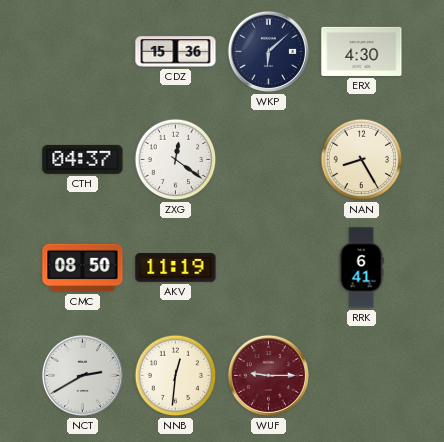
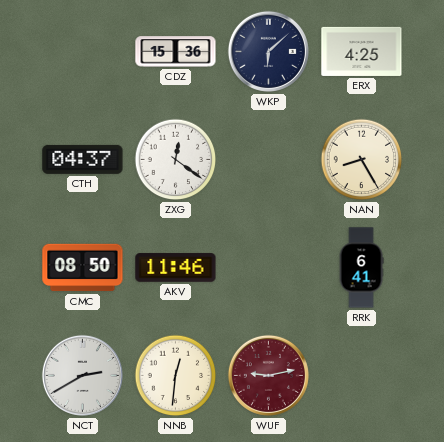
ERX: 4:30 -> 4:25
AKV: 11:19 -> 11:46
WUF: 9:15 -> 9:13
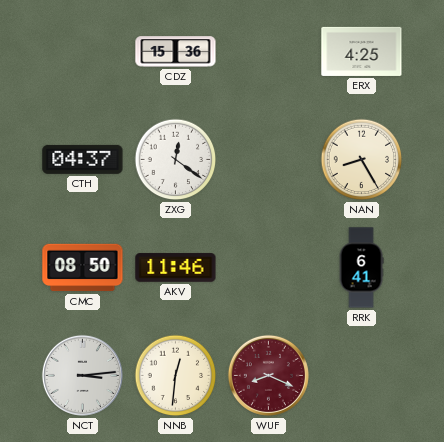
WKP: 6:08 -> none
NCT: 2:40 -> 3:14
WUF: 9:13 -> 8:19
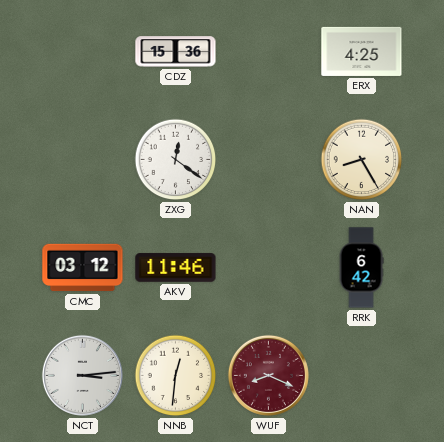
CTH: 04:37 -> none
CMC: 08:50 -> 03:12
RRK: 6:41 -> 6:42
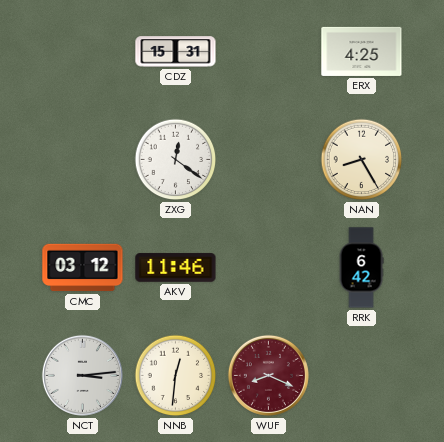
CDZ: 15:36 -> 15:31
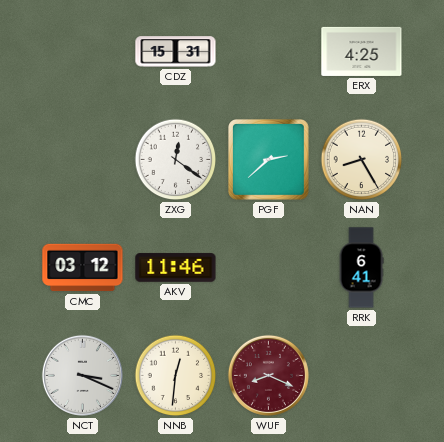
PGF: none -> 2:38
RRK: 6:42 -> 6:41
NCT: 3:14 -> 3:19
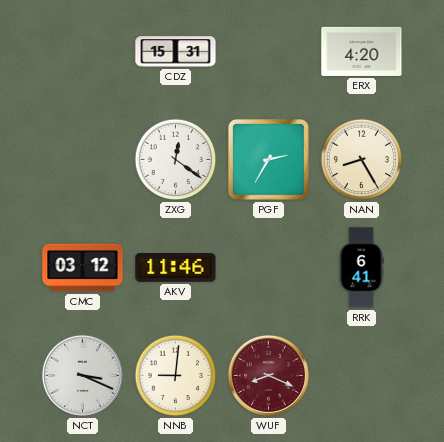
ERX: 4:25 -> 4:20
PGF: 2:38 -> 2:35
NNB: 12:31 -> 9:01
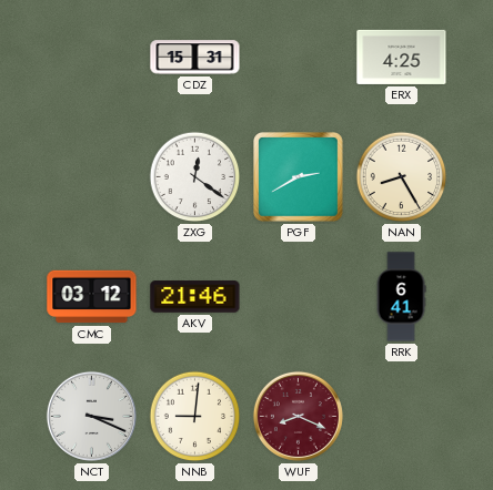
ERX: 4:20 -> 4:25
PGF: 2:35 -> 2:40
AKV: 11:46 -> 21:46
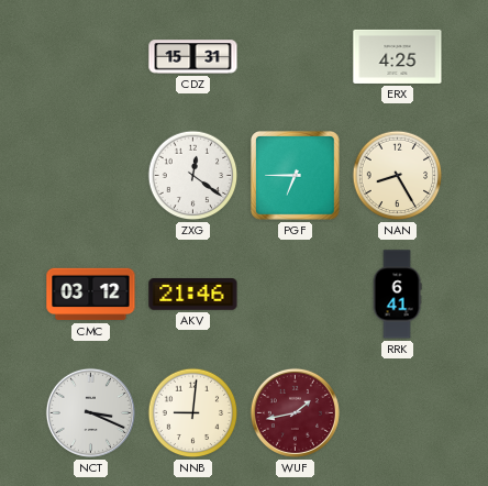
PGF: 2:40 -> 6:45
WUF: 8:19 -> 1:43
